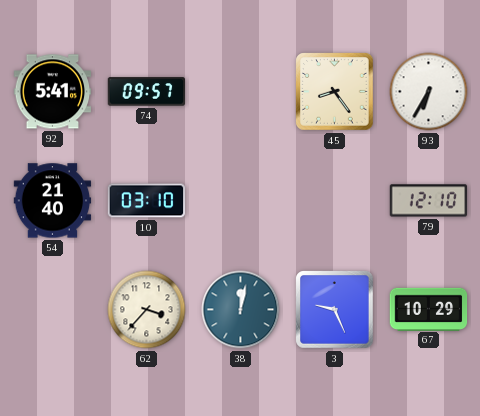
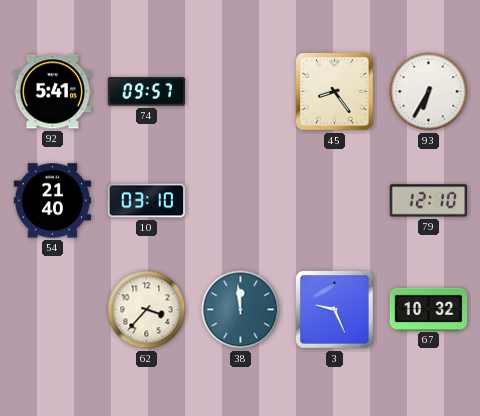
38: 12:02 -> 11:59
67: 10:29 -> 10:32
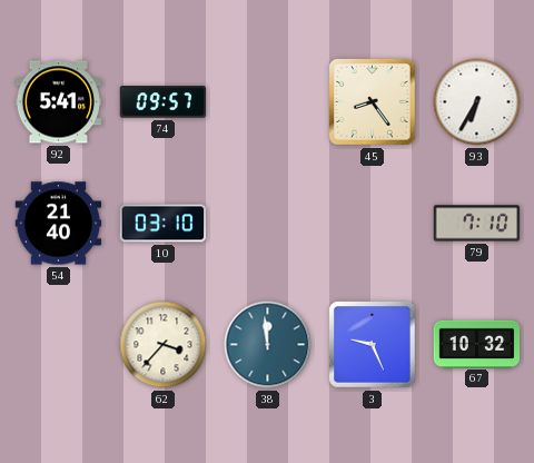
79: 12:10 -> 7:10
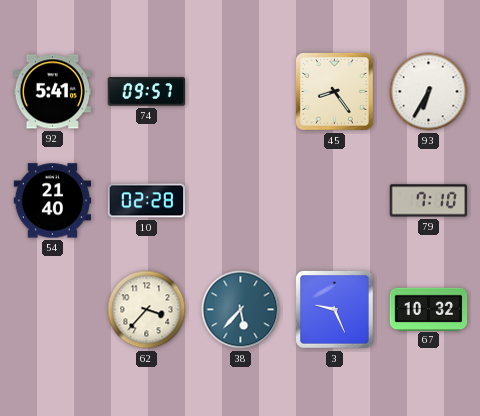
10: 03:10 -> 02:28
38: 11:59 -> 5:37
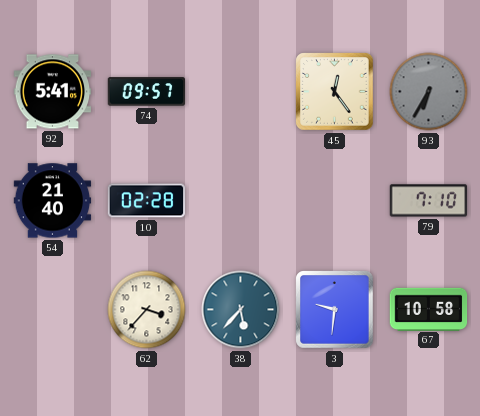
45: 8:24 -> 12:24
93 dial: white -> grey
3: 9:26 -> 9:31
67: 10:32 -> 10:58
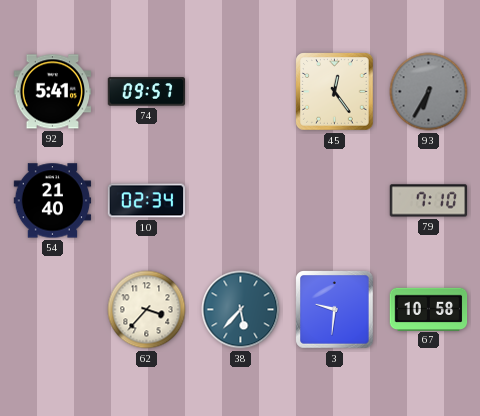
10: 02:28 -> 02:34
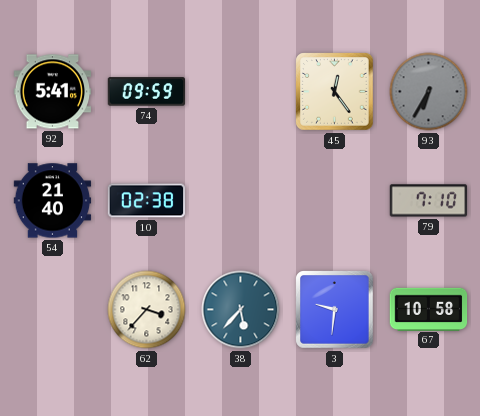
74: 09:57 -> 09:59
10: 02:34 -> 02:38
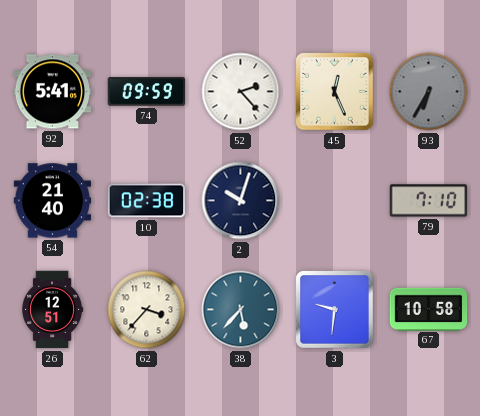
52: none -> 2:23
45: 12:24 -> 12:26
2: none -> 10:03
26: none -> 12:51
